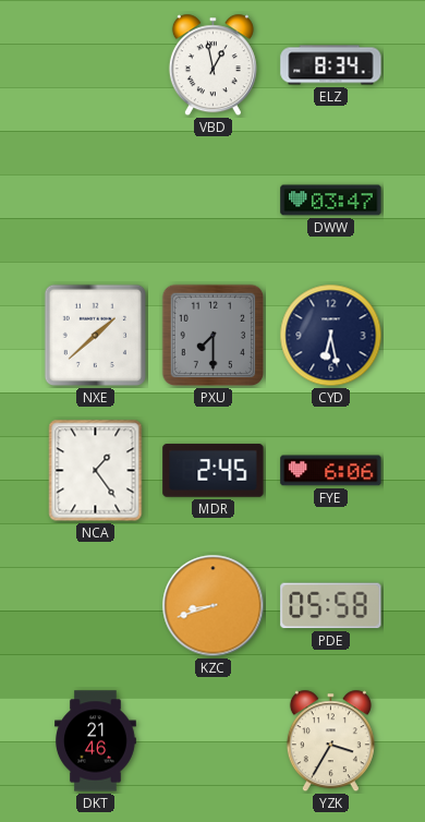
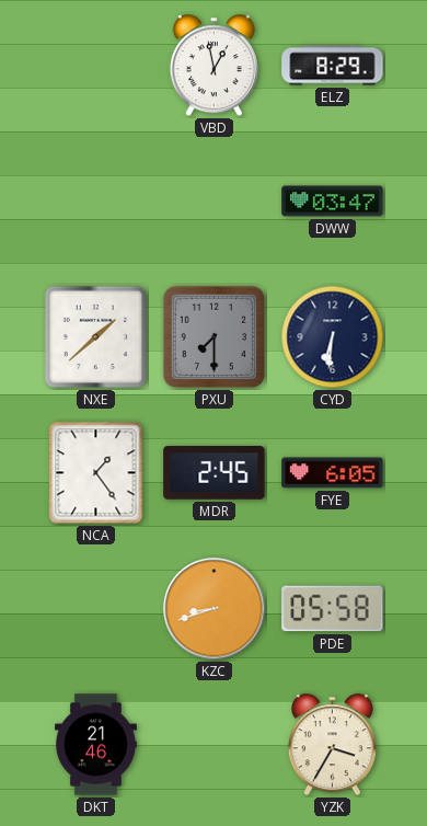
ELZ: 8:34 -> 8:29
CYD: 6:28 -> 6:31
FYE: 6:06 -> 6:05
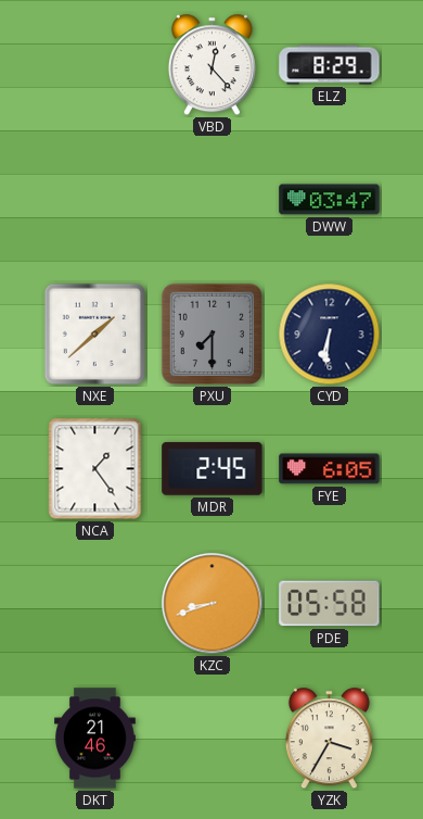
VBD: 12:58 -> 12:23
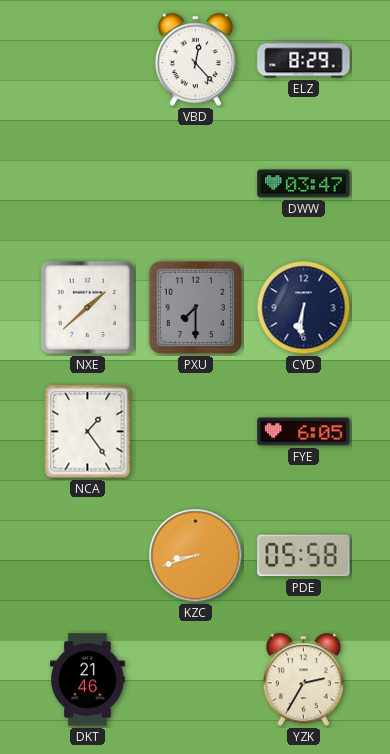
MDR: 2:45 -> none
YZK: 3:35 -> 2:35
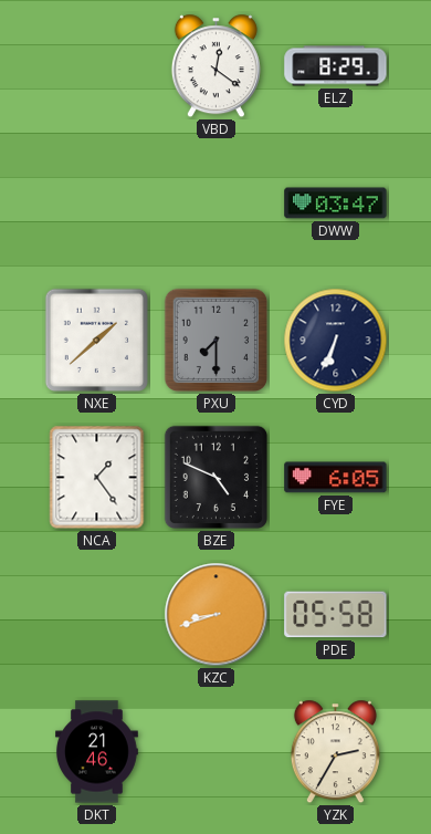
VBD: 12:23 -> 12:21
CYD: 6:31 -> 6:34
BZE: none -> 4:49
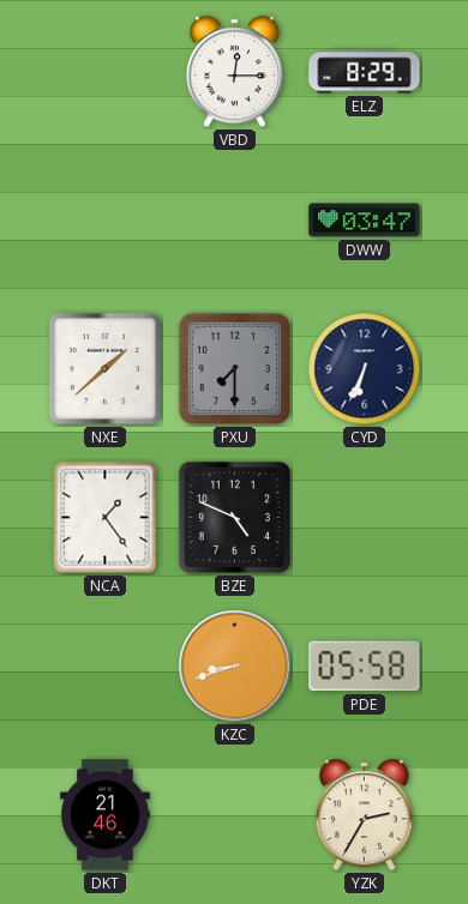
VBD: 12:21 -> 12:15
FYE: 6:05 -> none
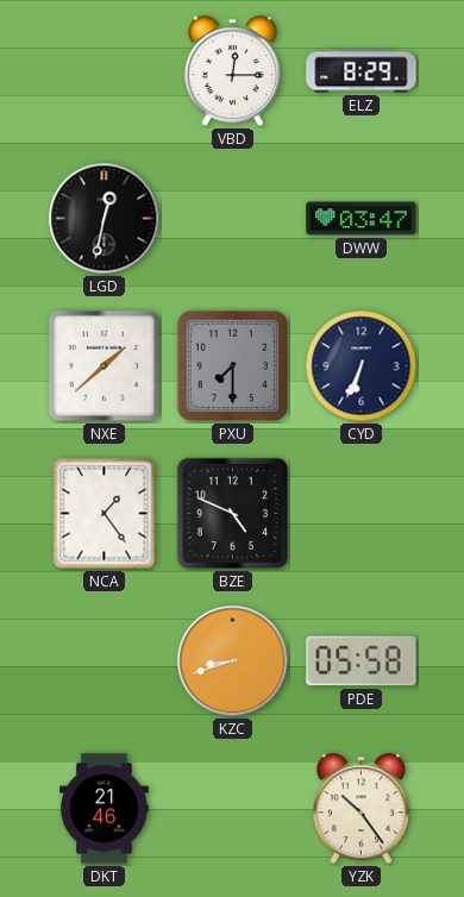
LGD: none -> 12:32
YZK: 2:35 -> 10:24
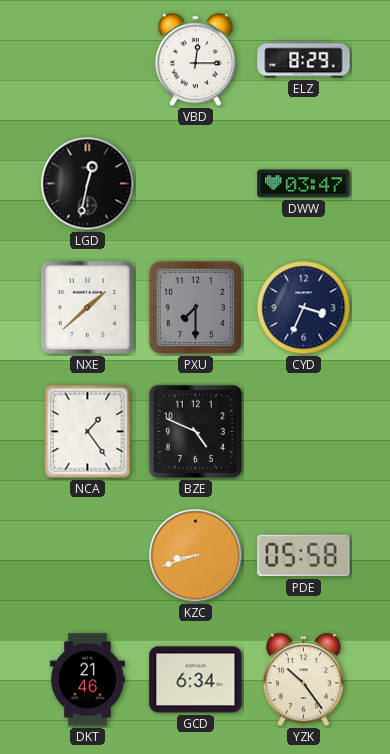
CYD: 6:34 -> 3:34
GCD: none -> 6:34
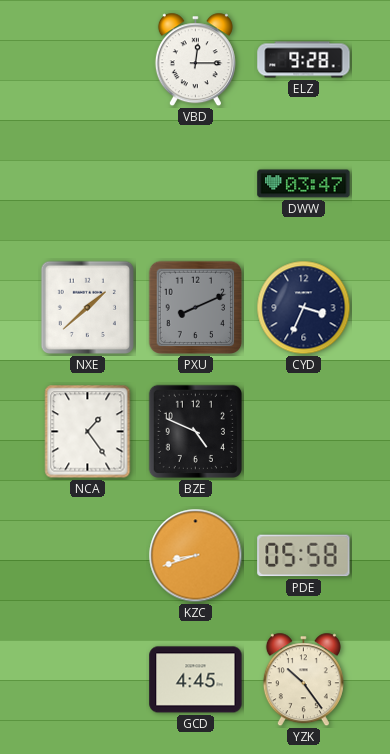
ELZ: 8:29 -> 9:28
LGD: 12:32 -> none
PXU: 7:30 -> 8:11
DKT: 21:46 -> none
GCD: 6:34 -> 4:45
